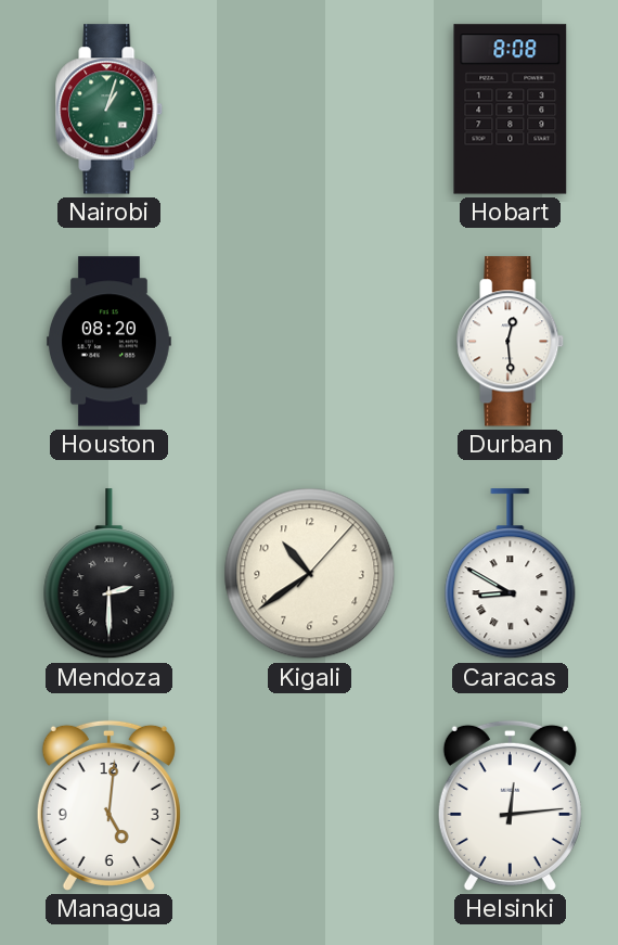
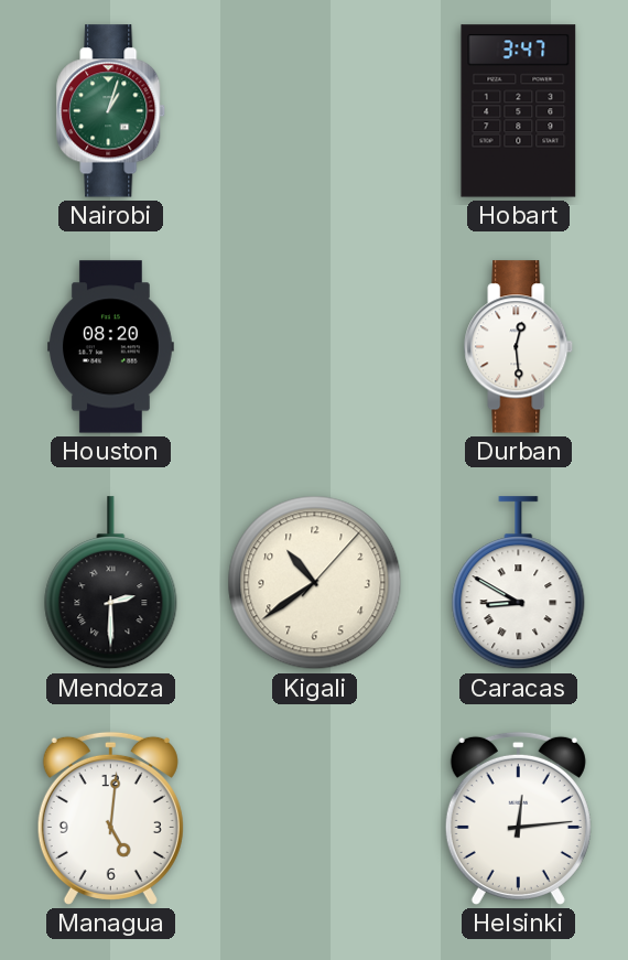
Hobart: 8:08 -> 3:47
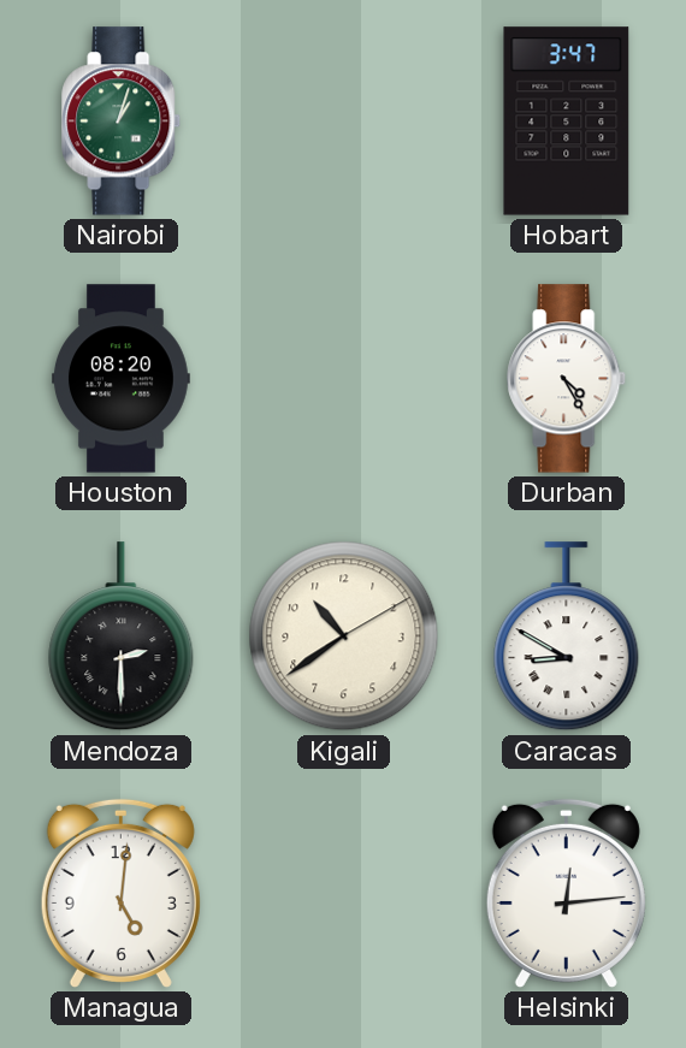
Durban: 12:29 -> 4:25
Kigali: 10:39:07 -> 10:39:10
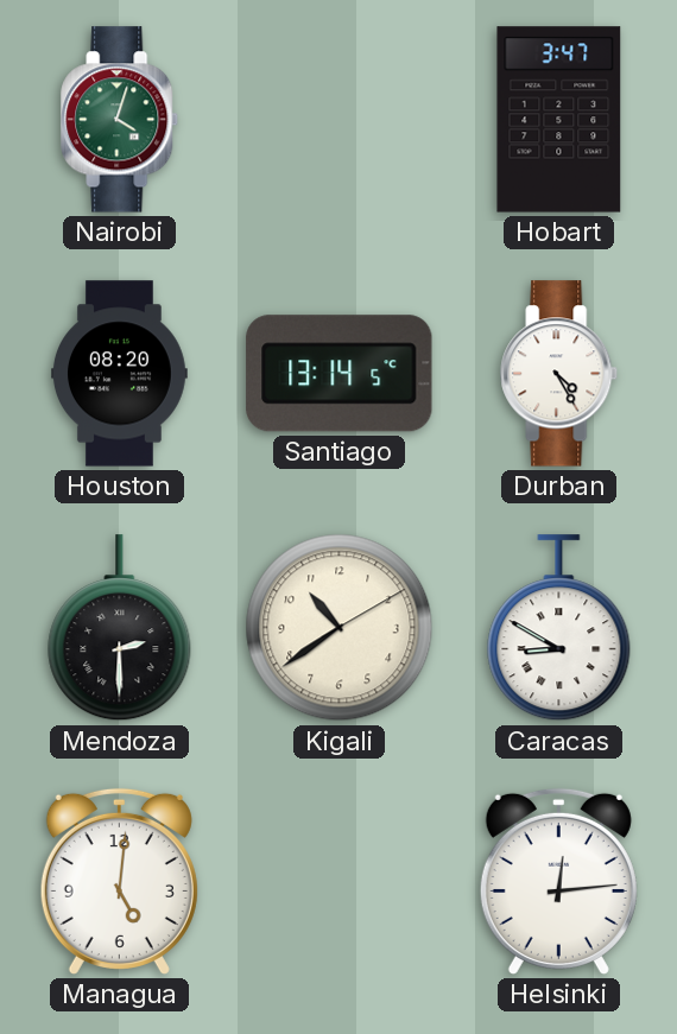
Nairobi: 1:03 -> 4:03
Santiago: none -> 13:14
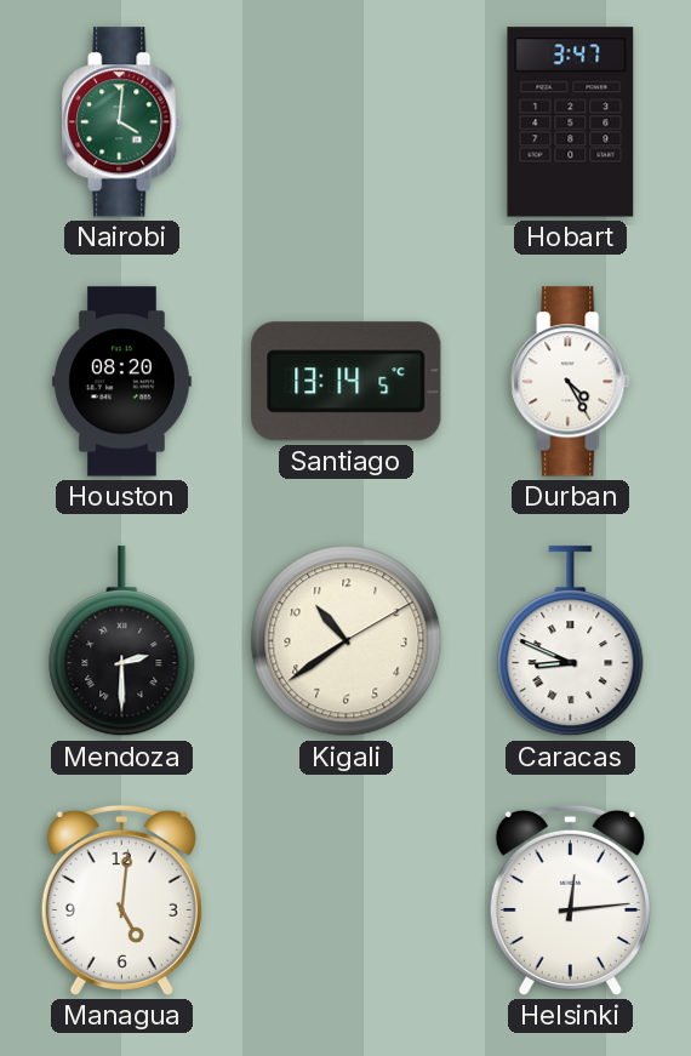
Nairobi: 4:03 -> 4:01
Caracas: 8:50 -> 8:49
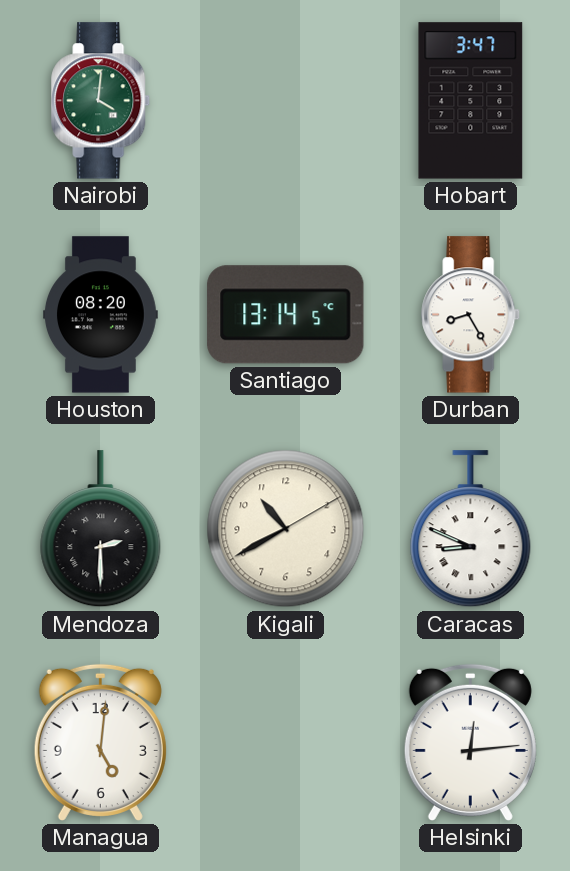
Durban: 4:25 -> 8:25
Kigali: 10:39 -> 10:40
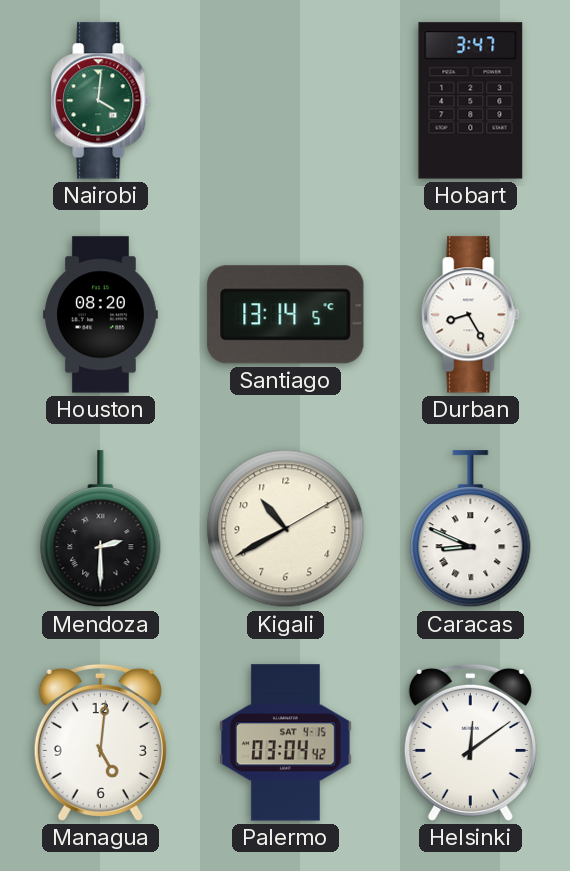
Palermo: none -> 03:04
Helsinki: 12:14 -> 12:09
